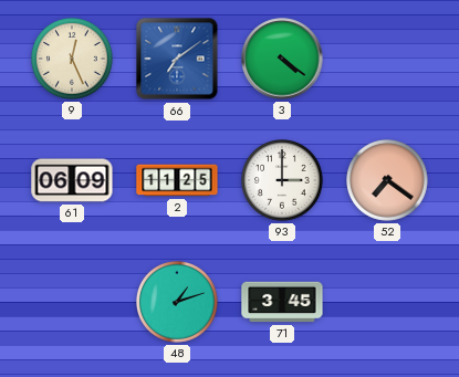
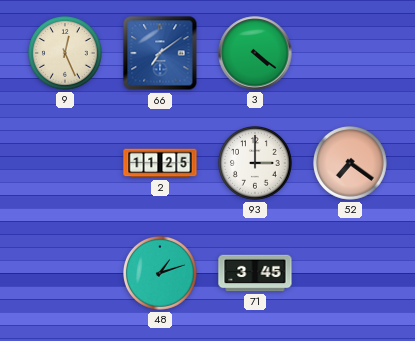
61: 06:09 -> none
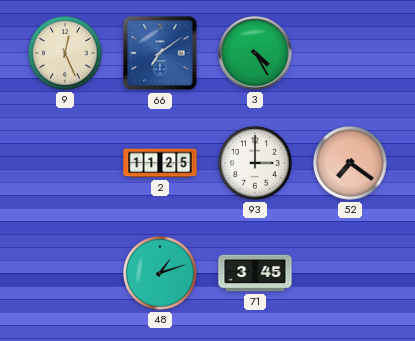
3: 4:21 -> 4:25
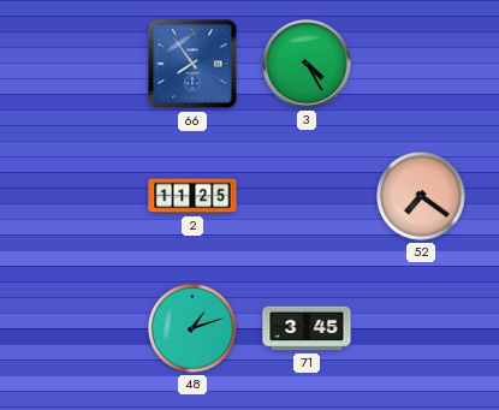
9: 12:26 -> none
66: 7:09 -> 7:54
93: 3:00 -> none
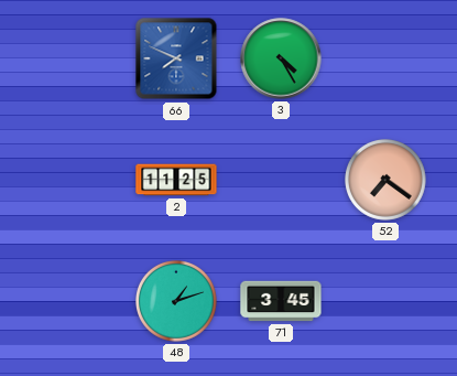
66: 7:54 -> 7:49
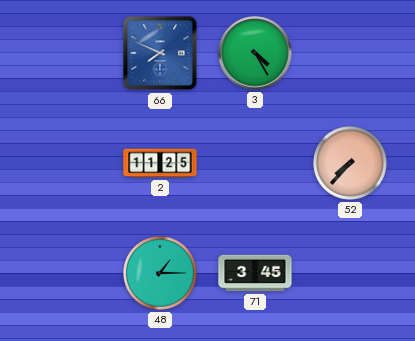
52: 7:21 -> 7:37
48: 1:12 -> 1:15
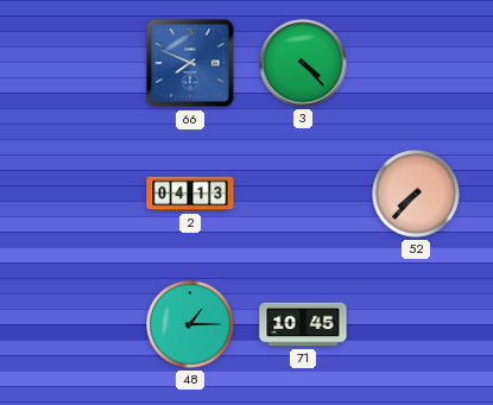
3: 4:25 -> 4:23
2: 11:25 -> 04:13
71: 3:45 -> 10:45
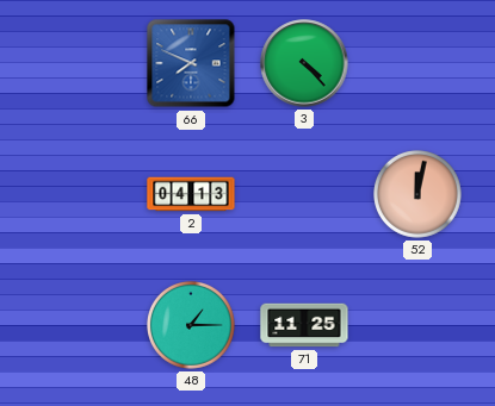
52: 7:37 -> 12:02
71: 10:45 -> 11:25
